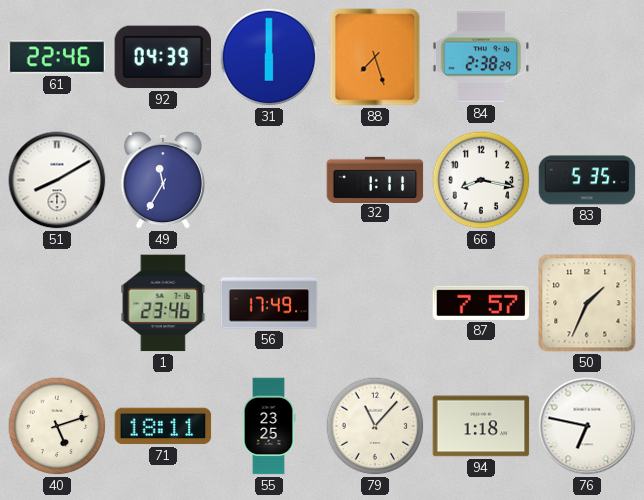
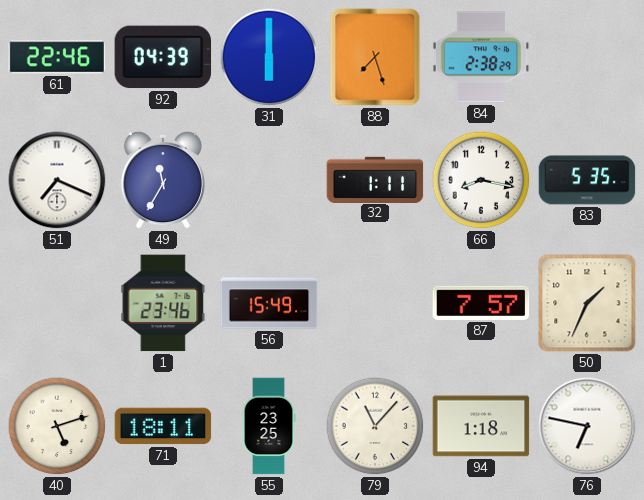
51: 8:10 -> 7:19
56: 17:49 -> 15:49
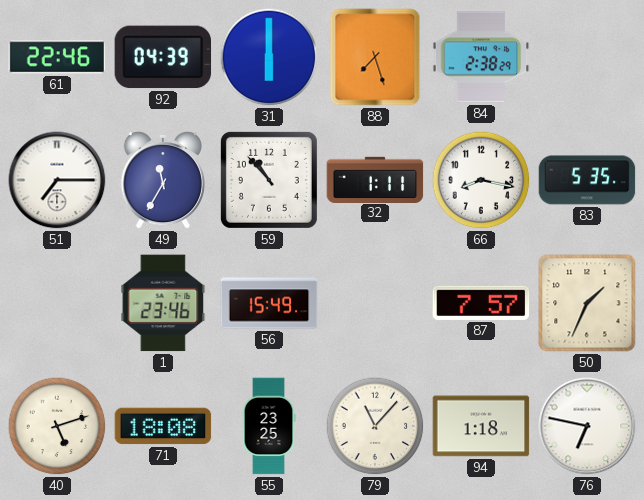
51: 7:19 -> 7:15
59: none -> 10:53
71: 18:11 -> 18:08
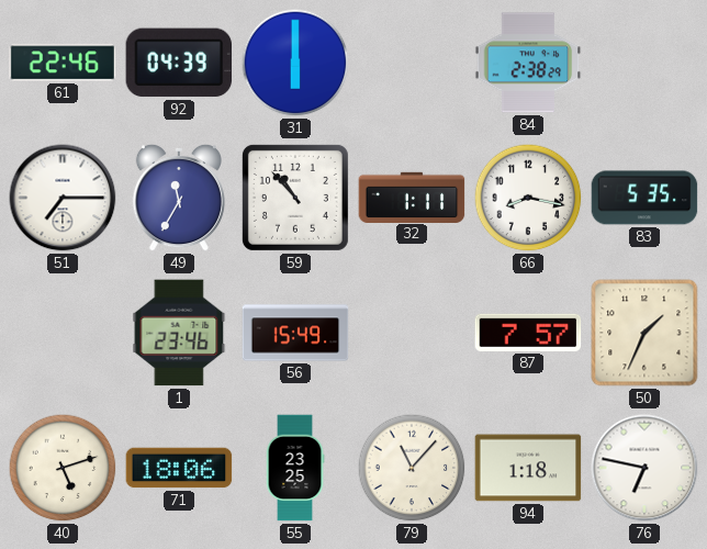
88: 7:27 -> none
71: 18:08 -> 18:06
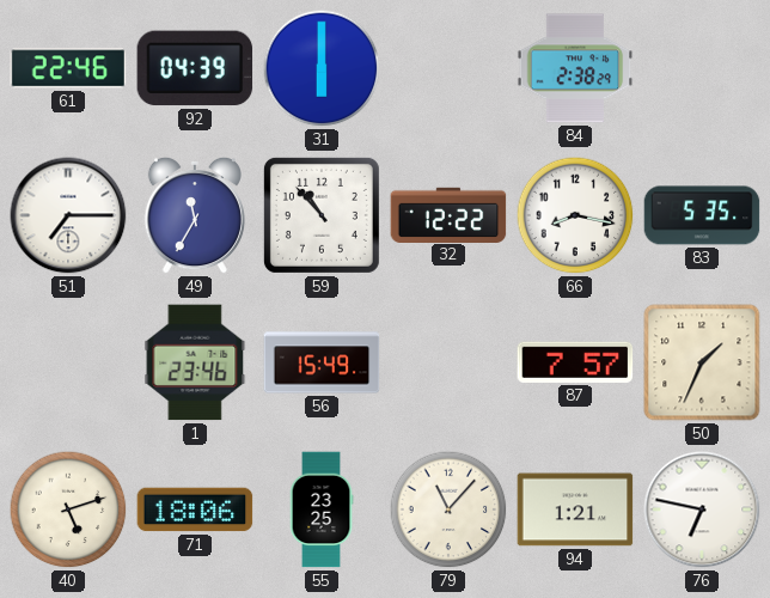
32: 1:11 -> 12:22
94: 1:18 -> 1:21
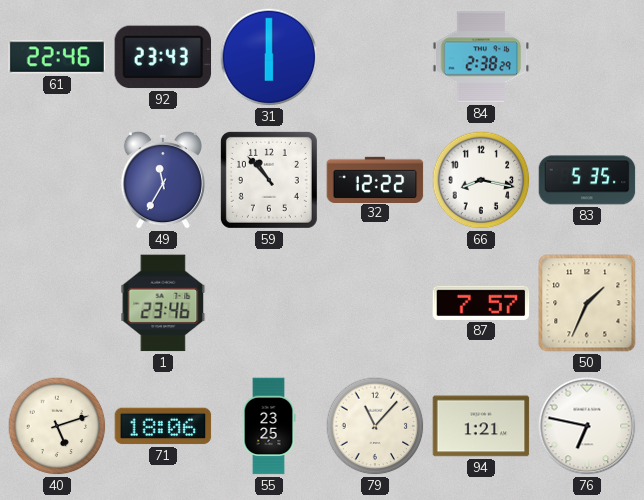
92: 04:39 -> 23:43
51: 7:15 -> none
56: 15:49 -> none
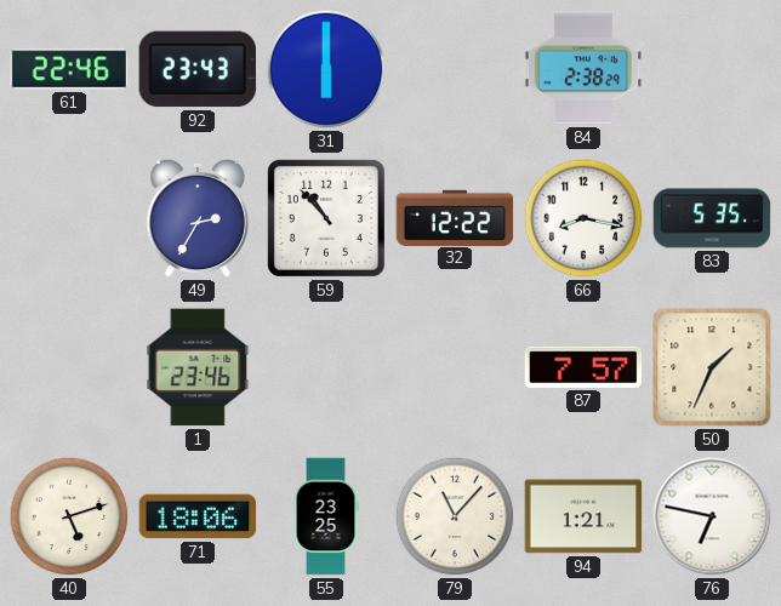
49: 11:35 -> 2:35
